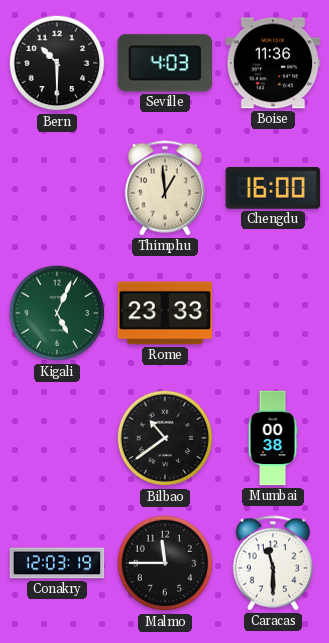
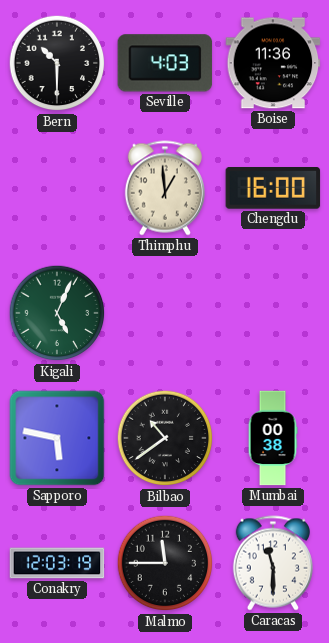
Rome: 23:33 -> none
Sapporo: none -> 5:47
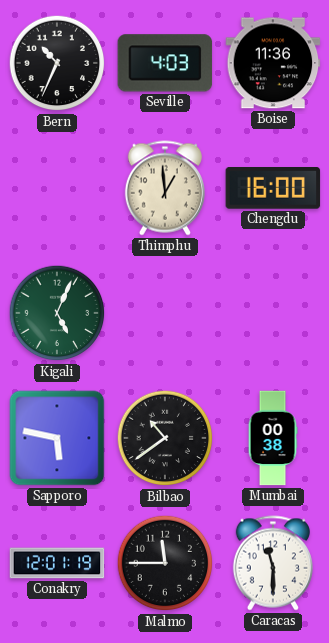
Bern: 10:30 -> 10:34
Conakry: 12:03 -> 12:01
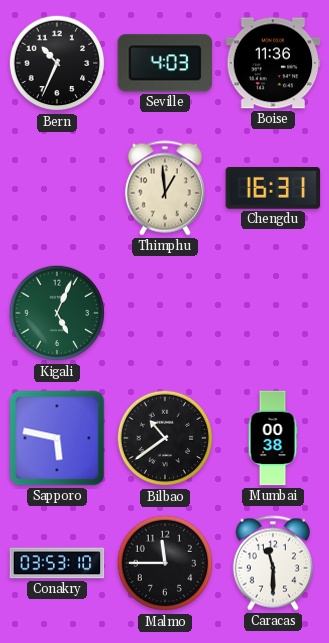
Chengdu: 16:00 -> 16:31
Conakry: 12:01 -> 03:53
